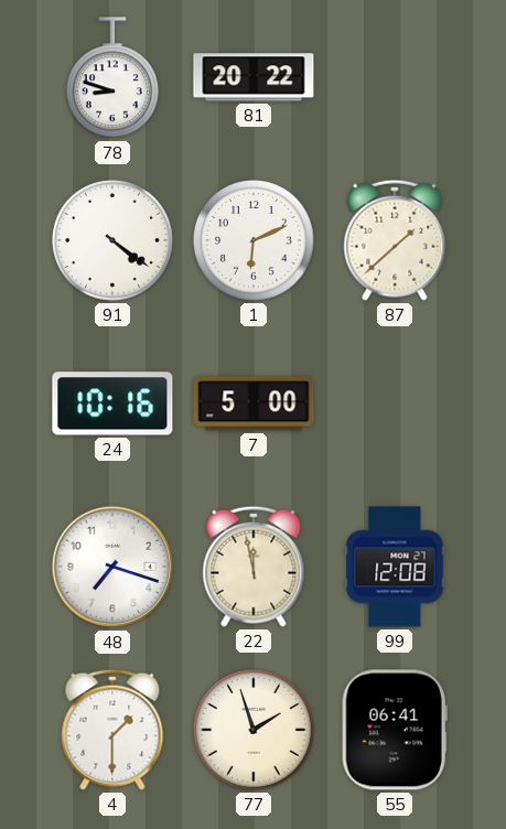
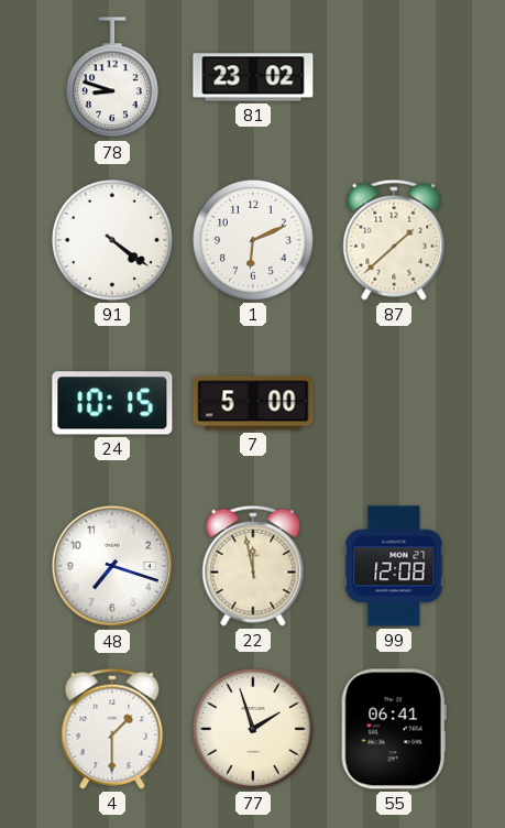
81: 20:22 -> 23:02
24: 10:16 -> 10:15
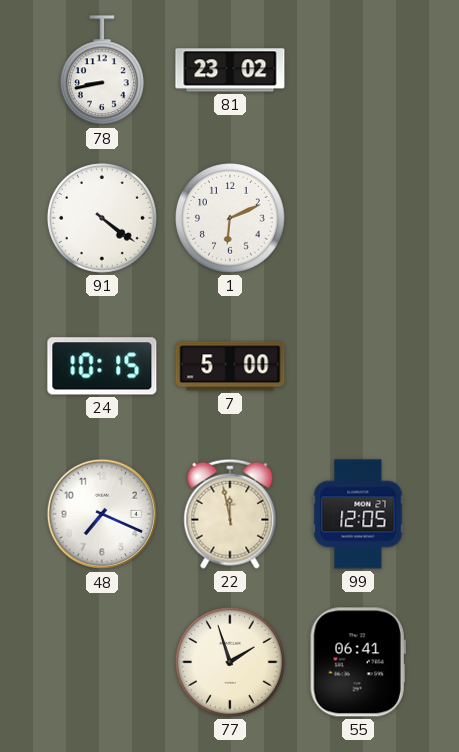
78: 8:48 -> 8:43
87: 1:38 -> none
48: 7:18 -> 7:19
99: 12:08 -> 12:05
4: 1:30 -> none
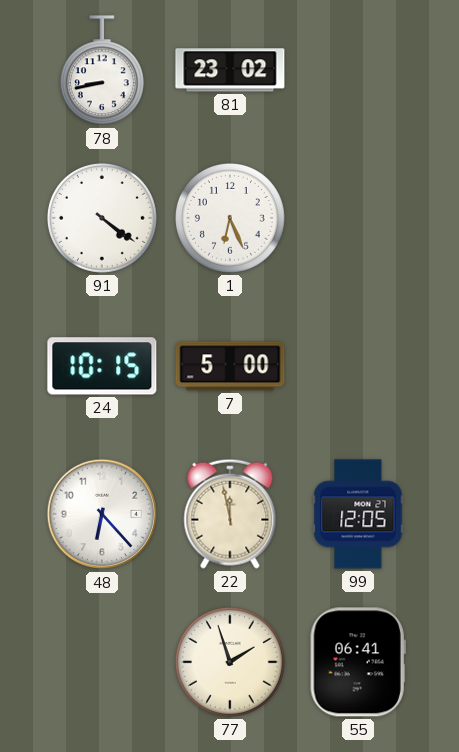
1: 6:11 -> 6:26
48: 7:19 -> 6:23
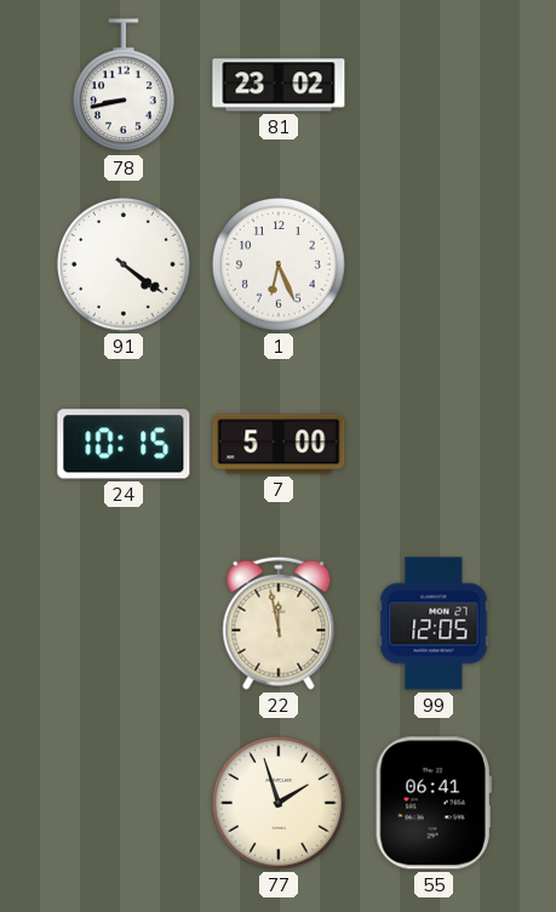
48: 6:23 -> none
